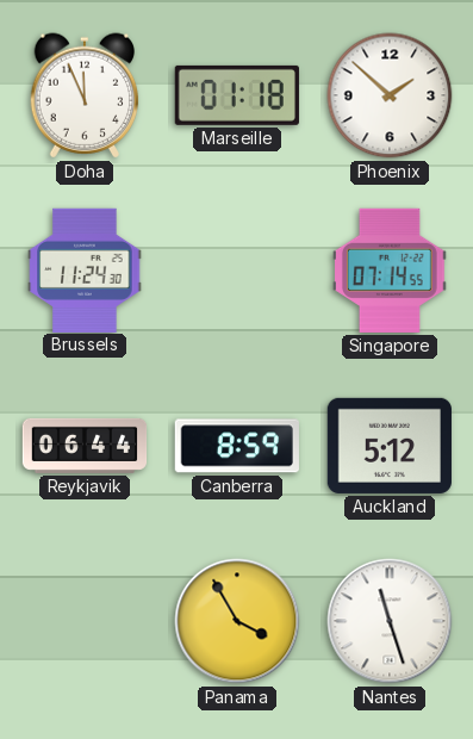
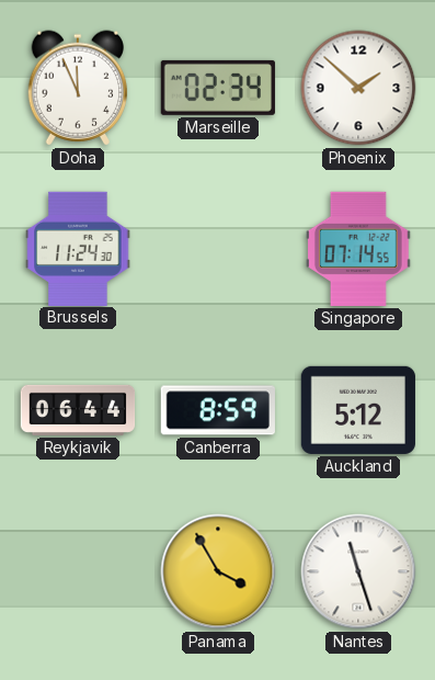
Marseille: 01:18 -> 02:34
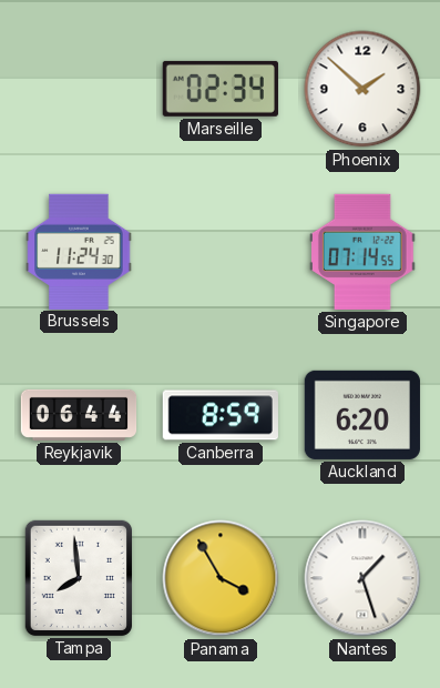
Doha: 11:56 -> none
Auckland: 5:12 -> 6:20
Tampa: none -> 7:59
Nantes: 11:27 -> 1:27
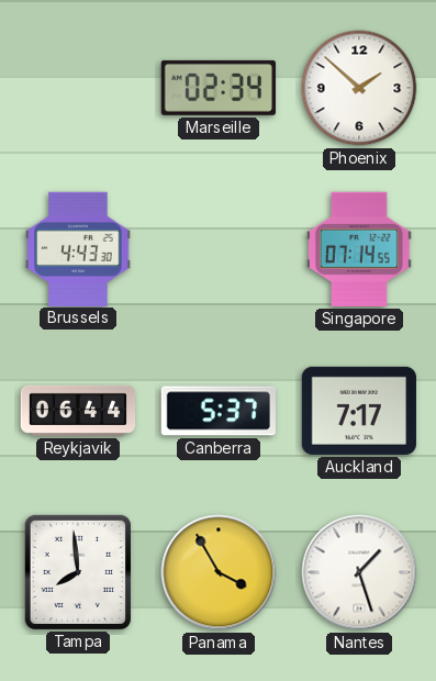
Brussels: 11:24 -> 4:43
Canberra: 8:59 -> 5:37
Auckland: 6:20 -> 7:17
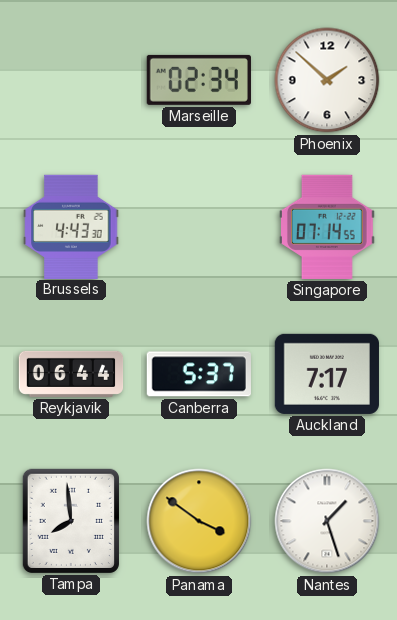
Panama: 3:55 -> 3:51
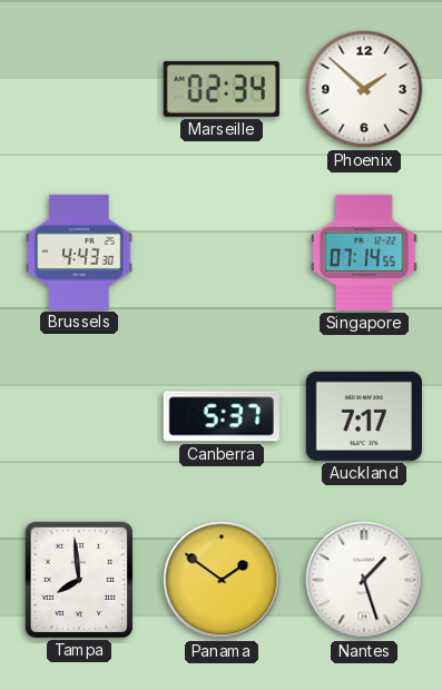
Reykjavik: 06:44 -> none
Panama: 3:51 -> 1:51
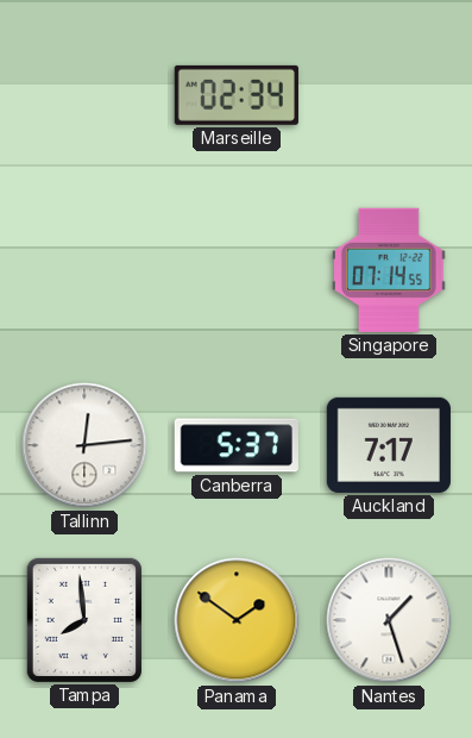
Phoenix: 1:52 -> none
Brussels: 4:43 -> none
Tallinn: none -> 12:14
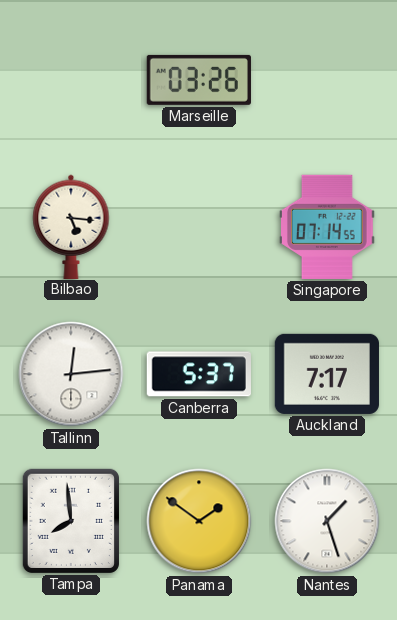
Marseille: 02:34 -> 03:26
Bilbao: none -> 5:16
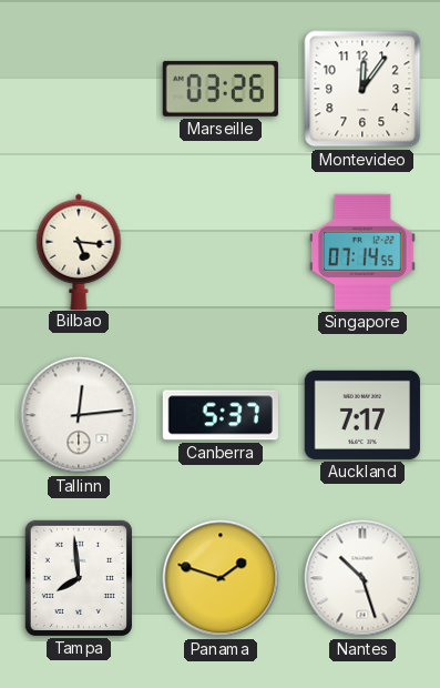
Montevideo: none -> 12:06
Panama: 1:51 -> 1:48
Nantes: 1:27 -> 10:27
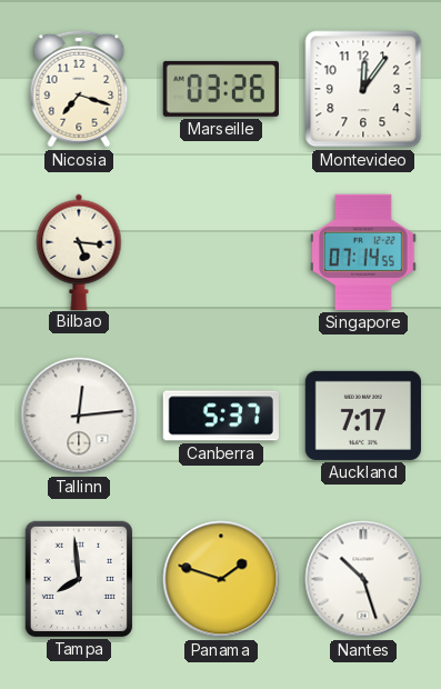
Nicosia: none -> 7:18
